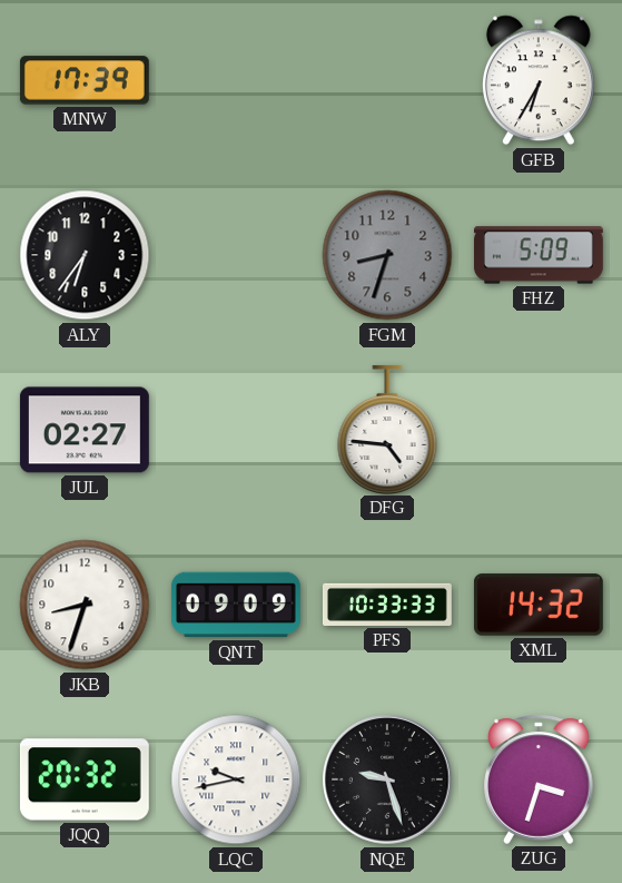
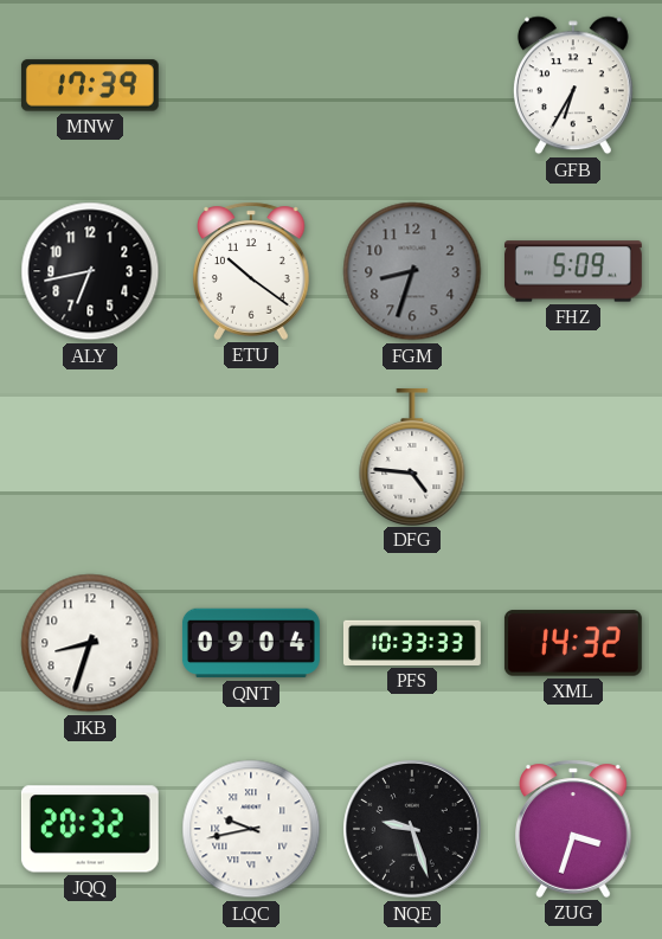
ALY: 6:36 -> 6:43
ETU: none -> 10:21
JUL: 02:27 -> none
QNT: 09:09 -> 09:04
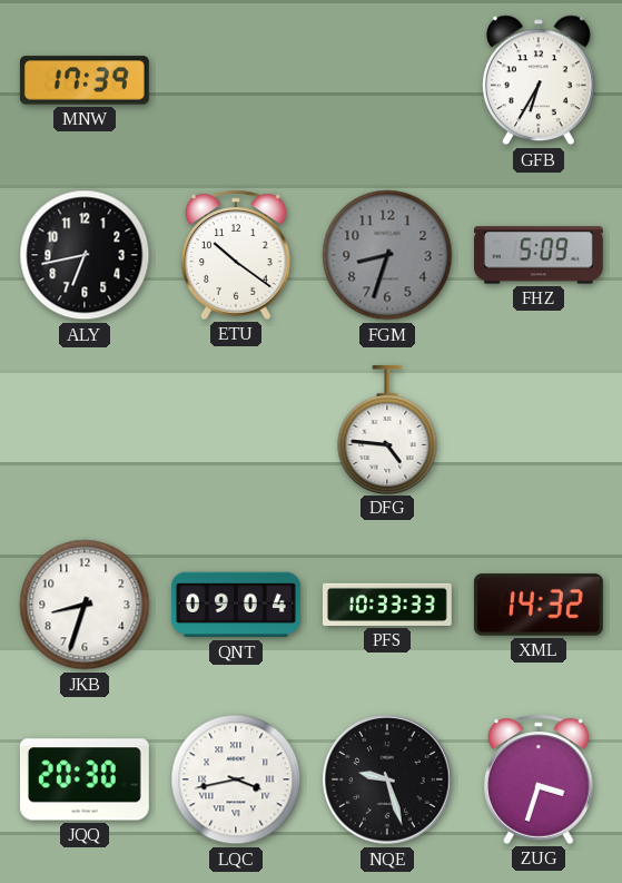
JQQ: 20:32 -> 20:30
LQC: 9:43 -> 3:43
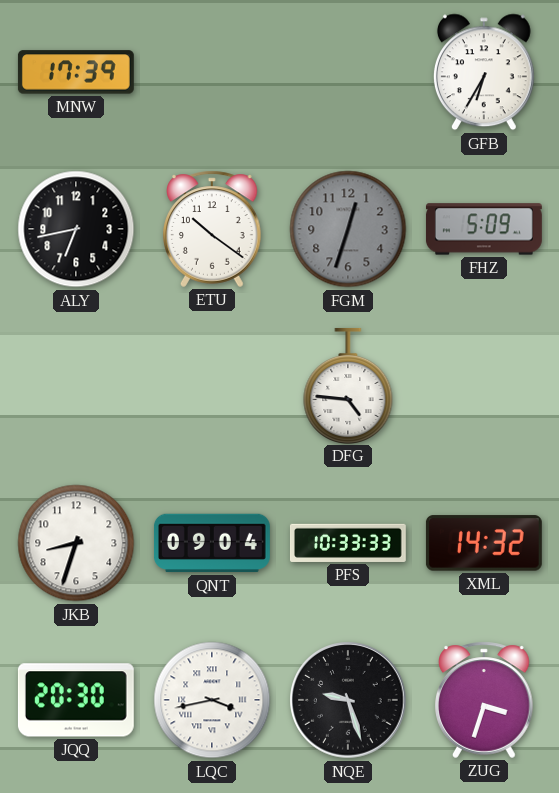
FGM: 8:33 -> 12:33
